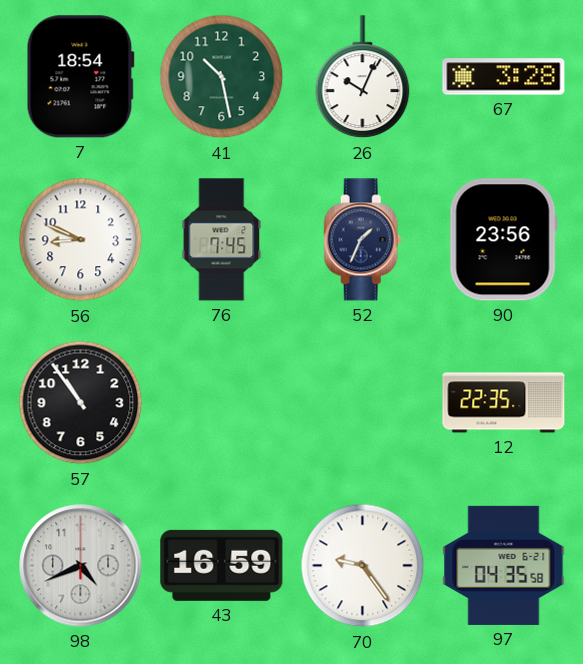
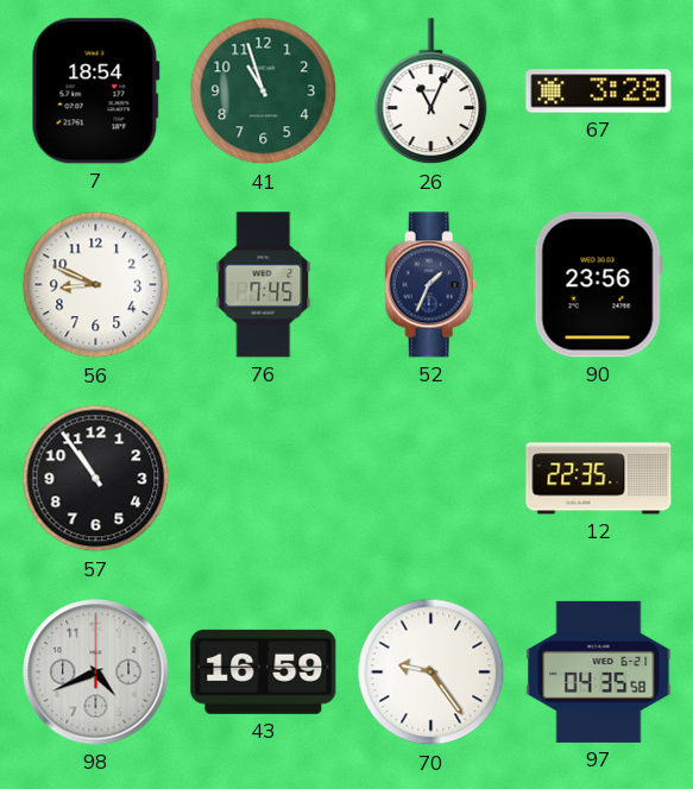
41: 10:28 -> 10:57
26: 10:04 -> 11:04
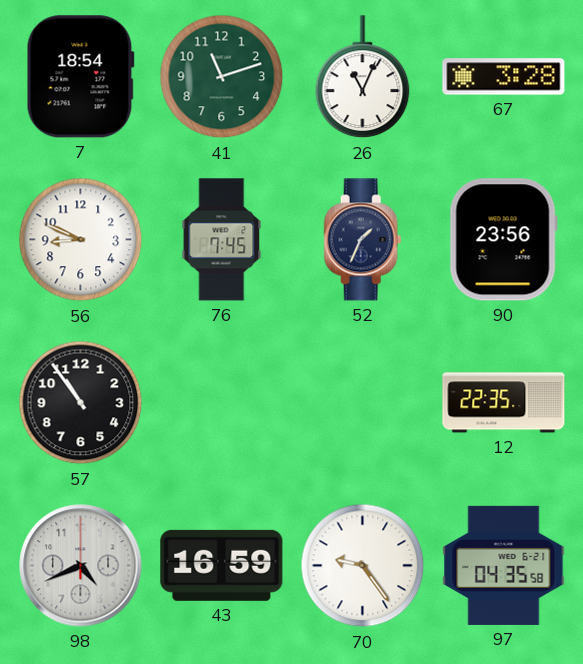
41: 10:57 -> 11:12
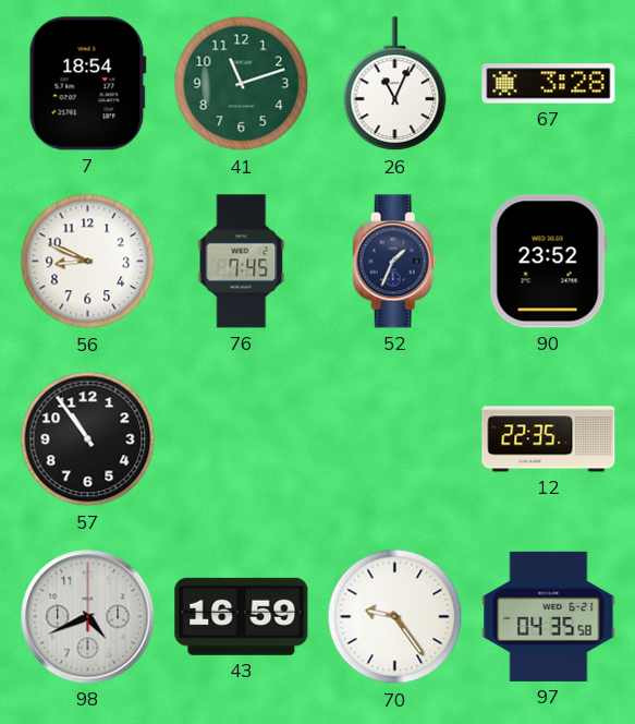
90: 23:56 -> 23:52
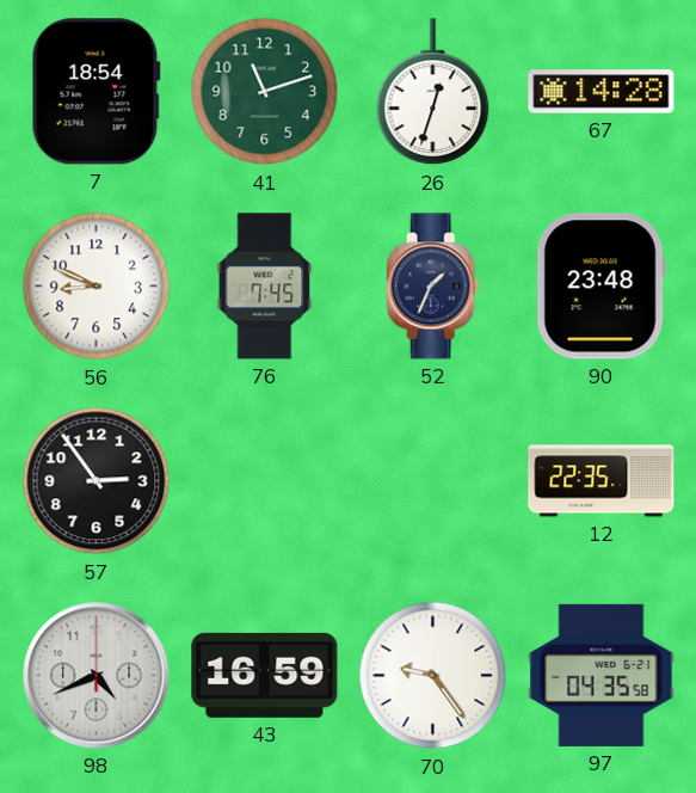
26: 11:04 -> 12:33
67: 3:28 -> 14:28
90: 23:52 -> 23:48
57: 10:54 -> 2:54
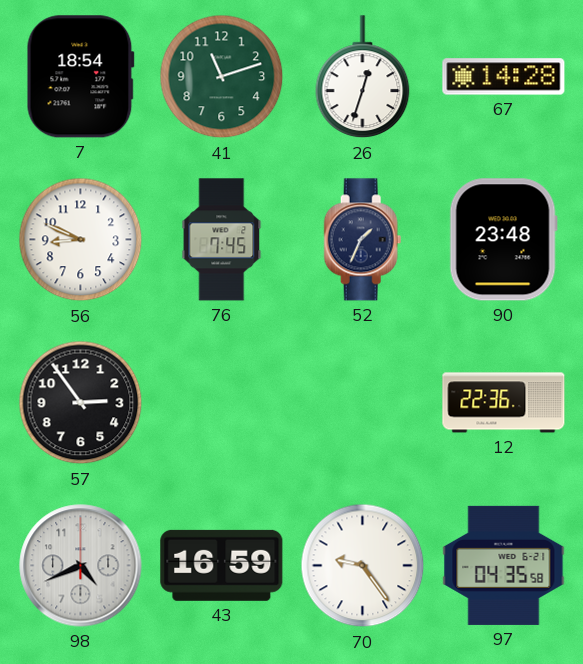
12: 22:35 -> 22:36
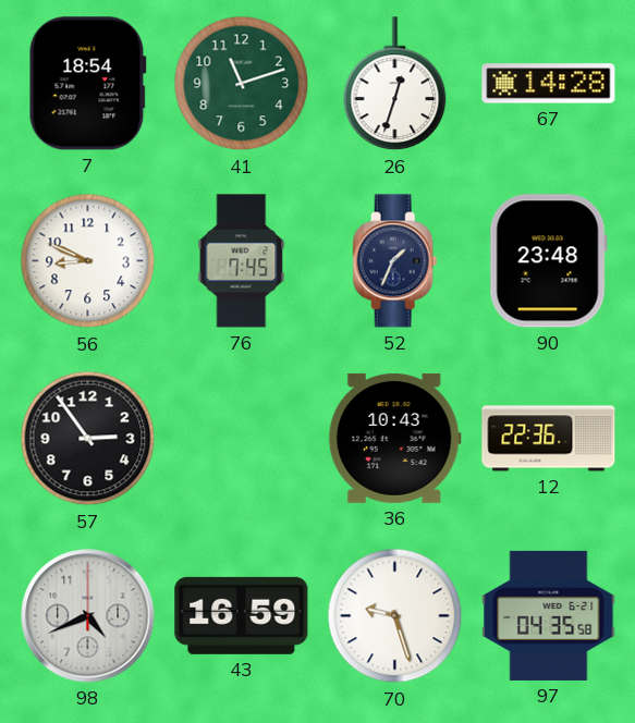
36: none -> 10:43
70: 9:24 -> 9:27
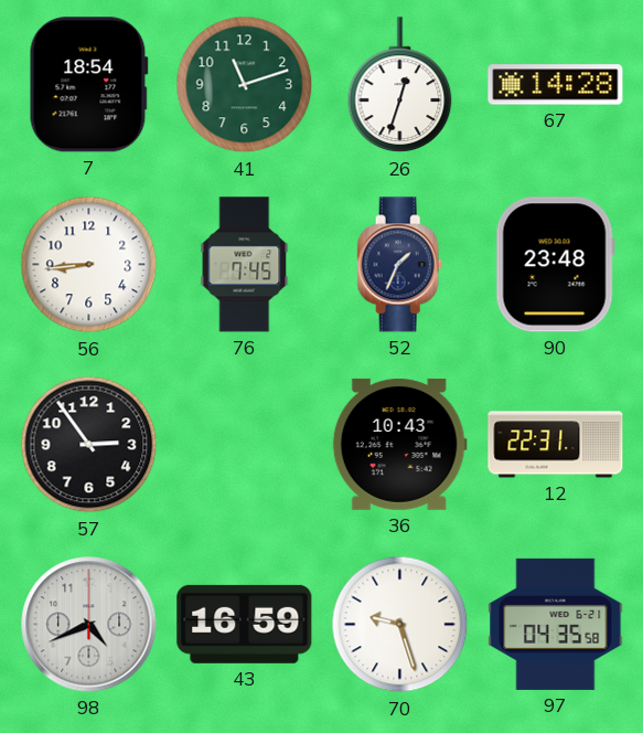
56: 8:49 -> 8:44
12: 22:36 -> 22:31
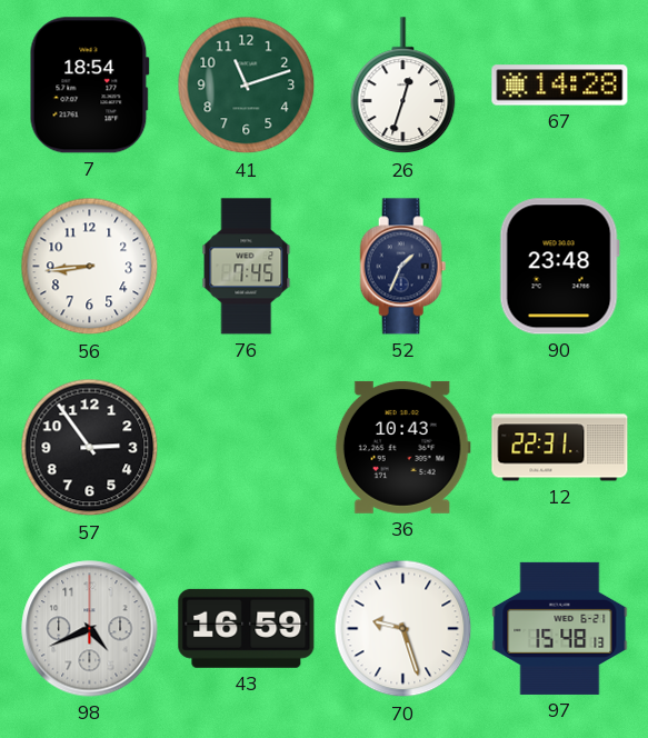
97: 04:35 -> 15:48
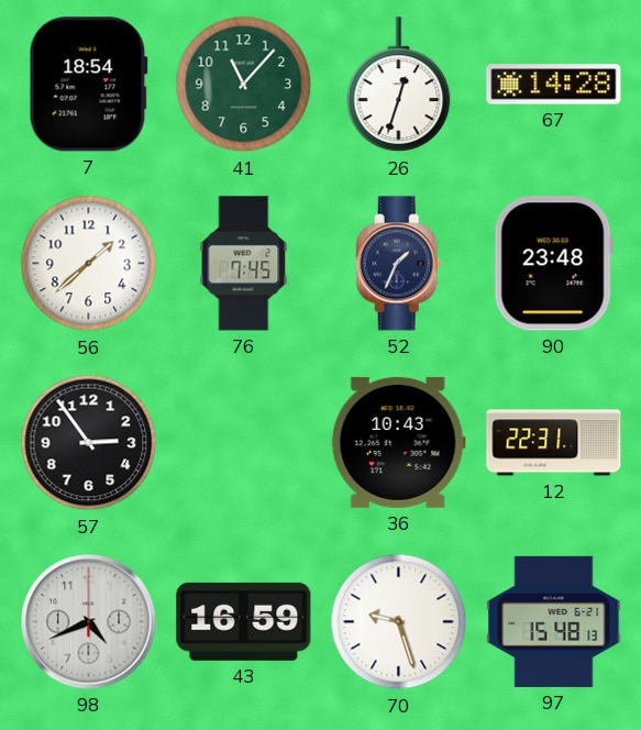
41: 11:12 -> 11:07
56: 8:44 -> 1:38
